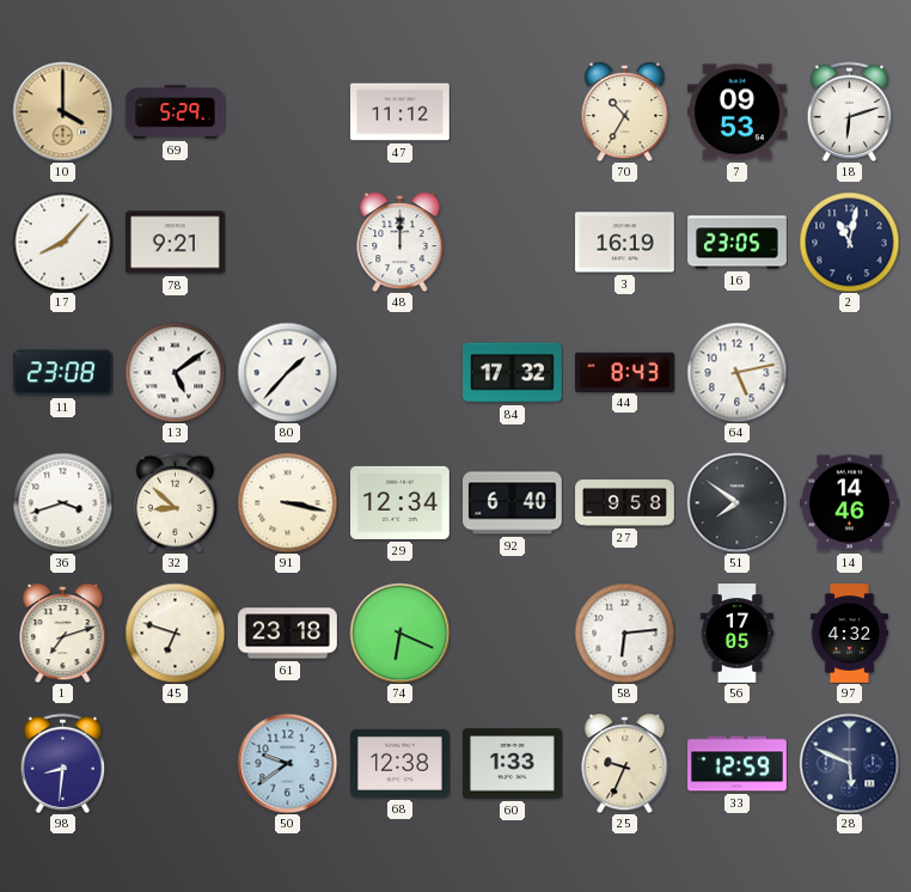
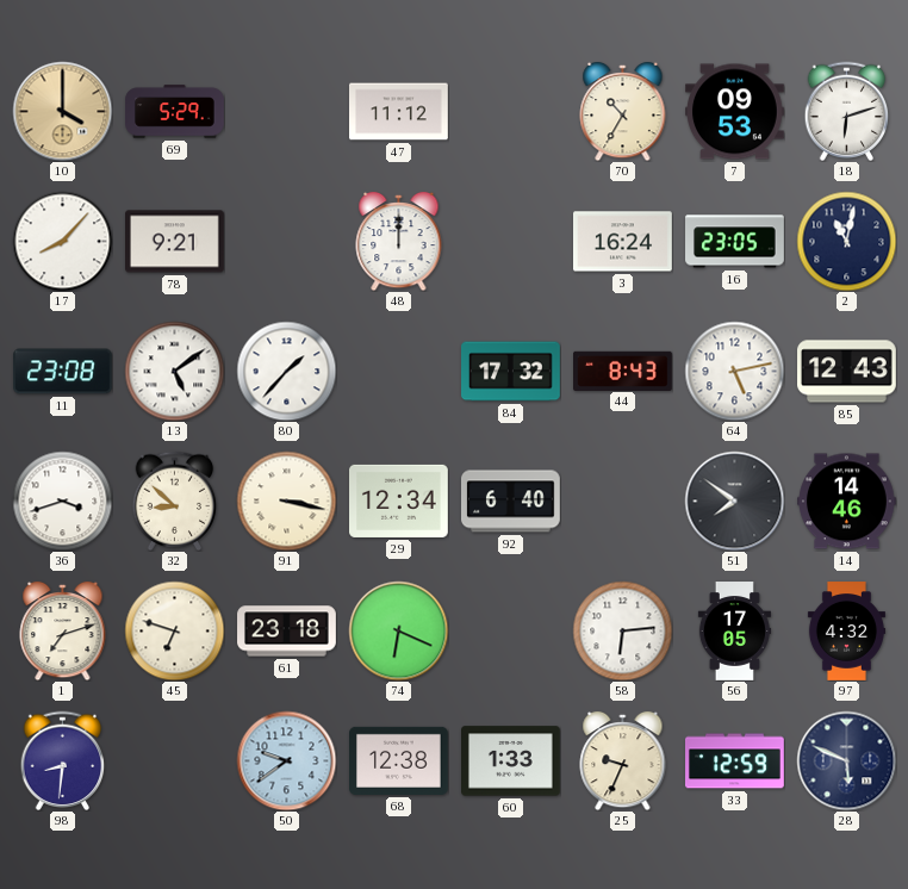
3: 16:19 -> 16:24
85: none -> 12:43
27: 9:58 -> none
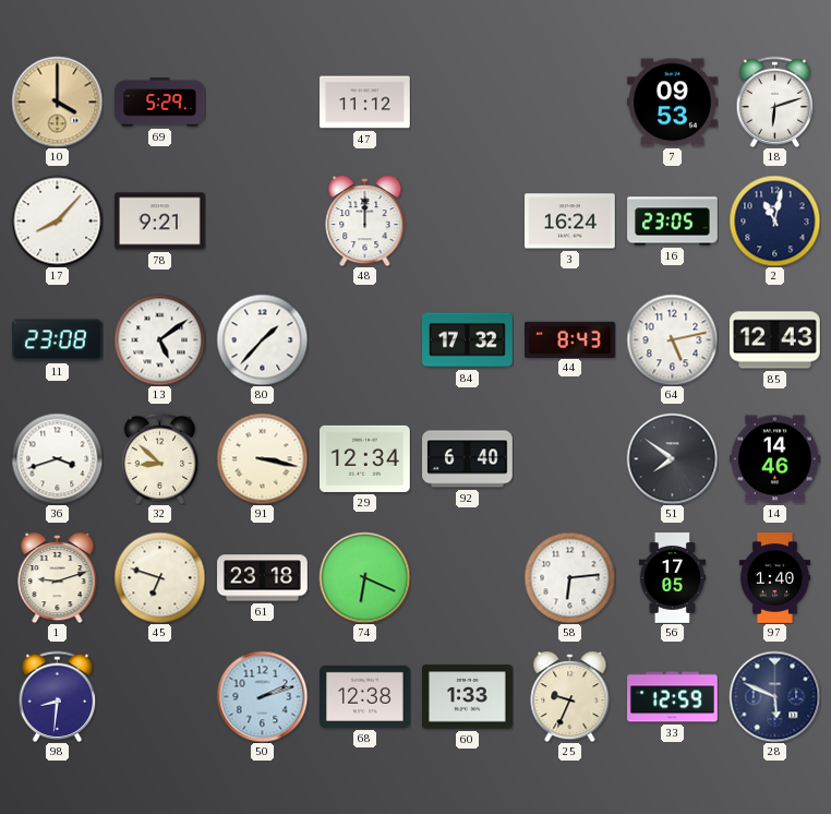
70: 10:35 -> none
1: 7:12 -> 9:12
97: 4:32 -> 1:40
50: 9:39 -> 2:12
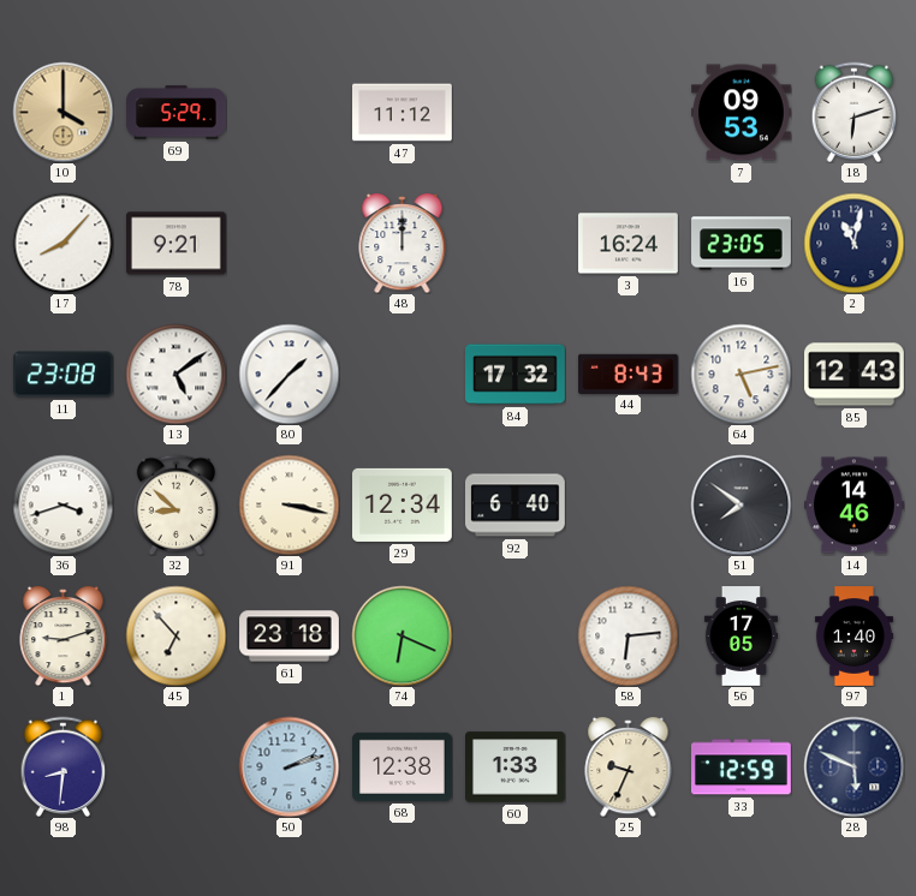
45: 6:48 -> 6:53
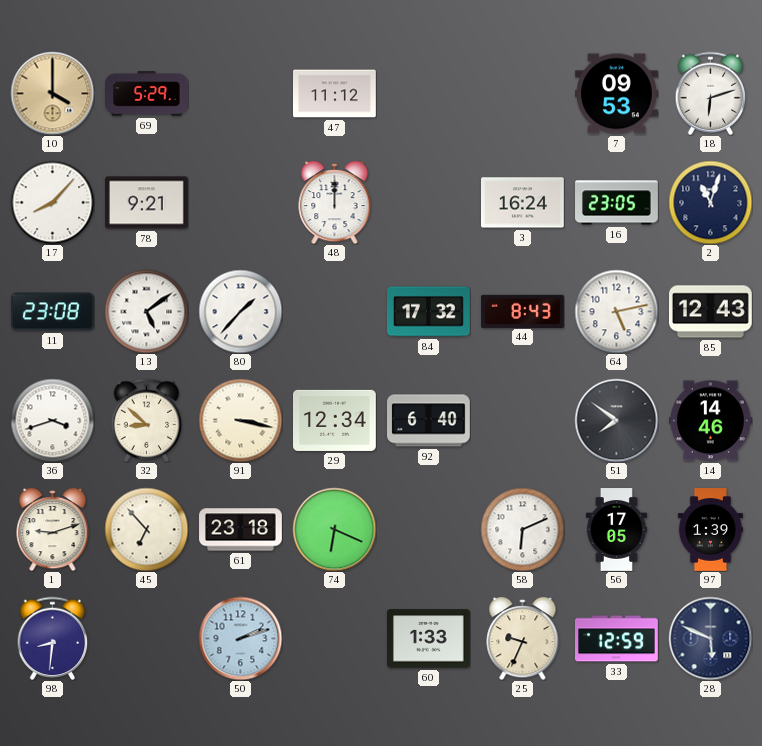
2: 11:02 -> 11:03
58: 6:14 -> 6:11
97: 1:40 -> 1:39
68: 12:38 -> none
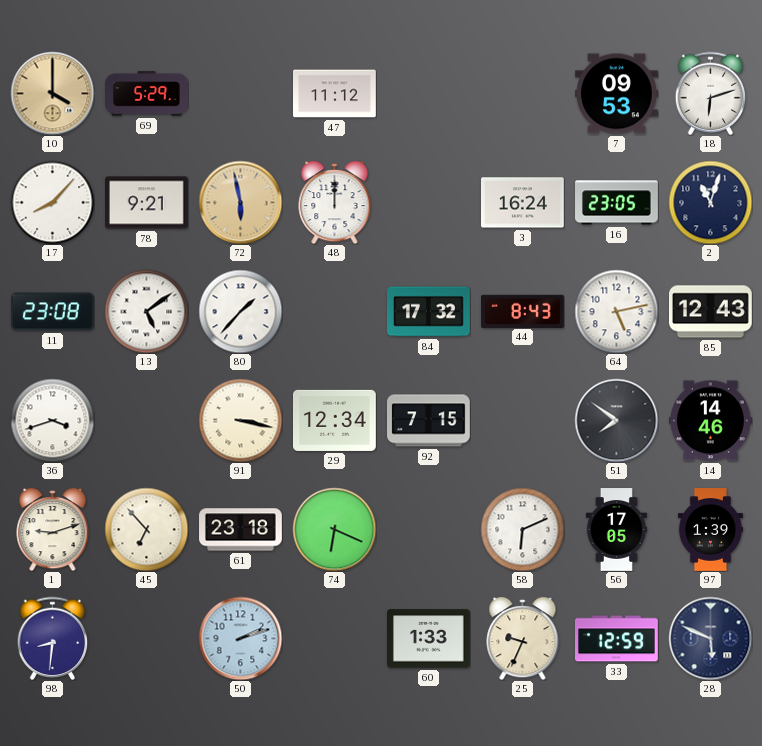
72: none -> 5:58
32: 8:52 -> none
92: 6:40 -> 7:15
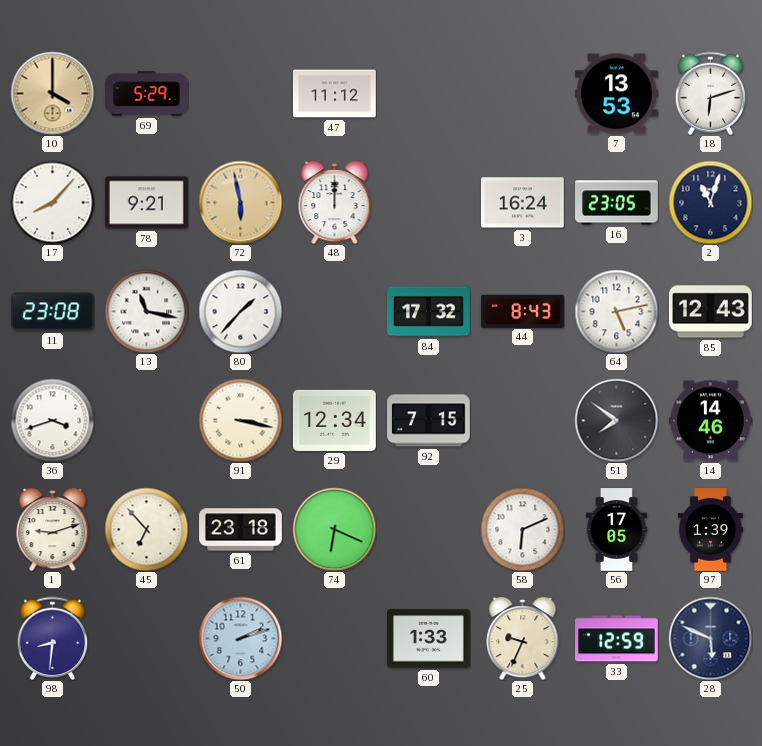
7: 09:53 -> 13:53
13: 5:09 -> 11:17
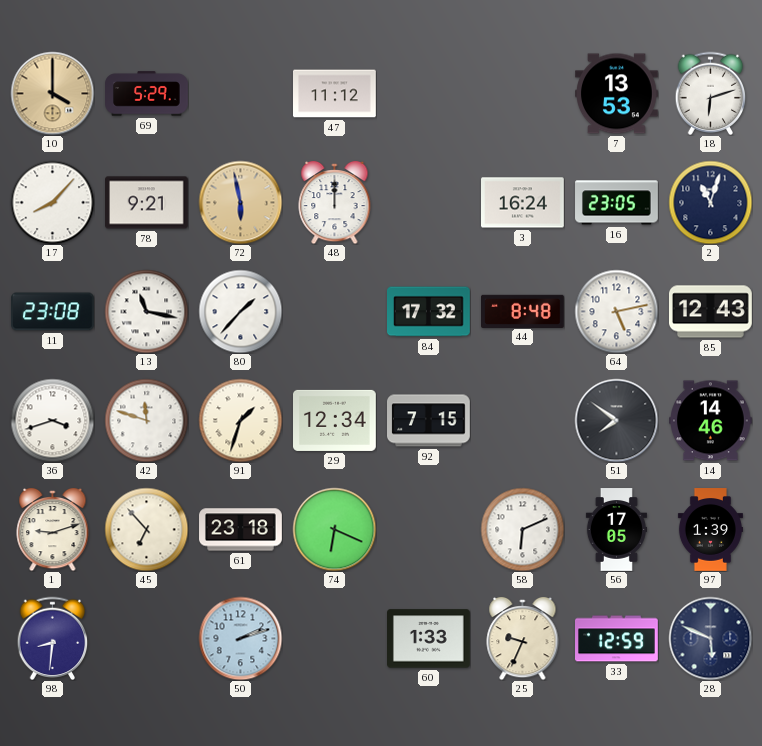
44: 8:43 -> 8:48
42: none -> 11:48
91: 3:17 -> 1:33
